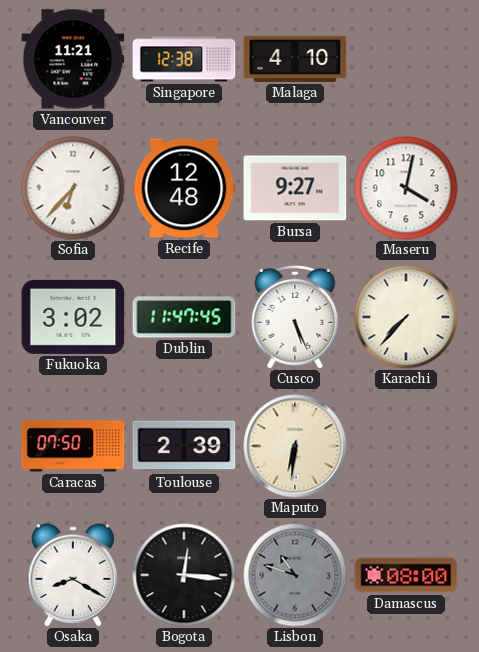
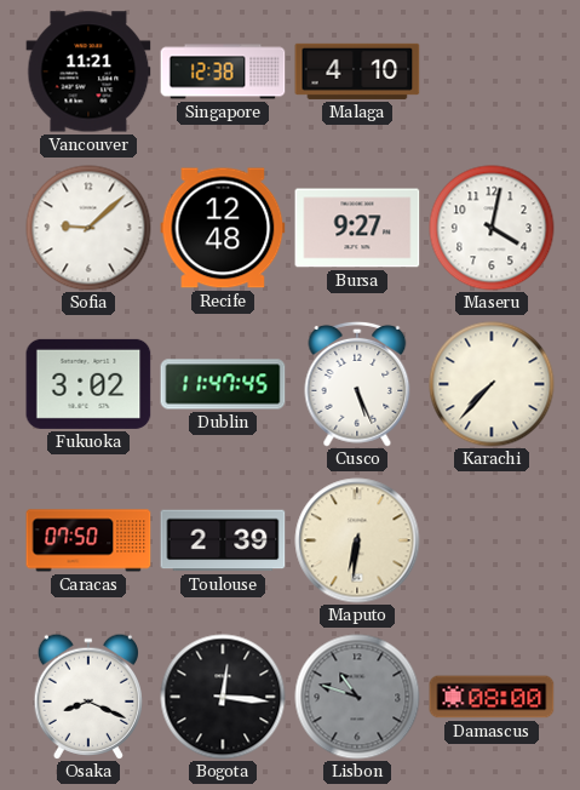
Sofia: 6:37 -> 9:08
Osaka: 8:20 -> 8:19
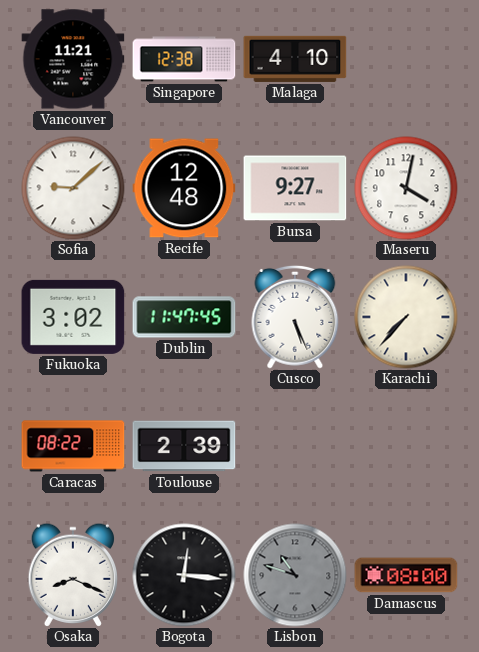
Caracas: 07:50 -> 08:22
Maputo: 6:31 -> none
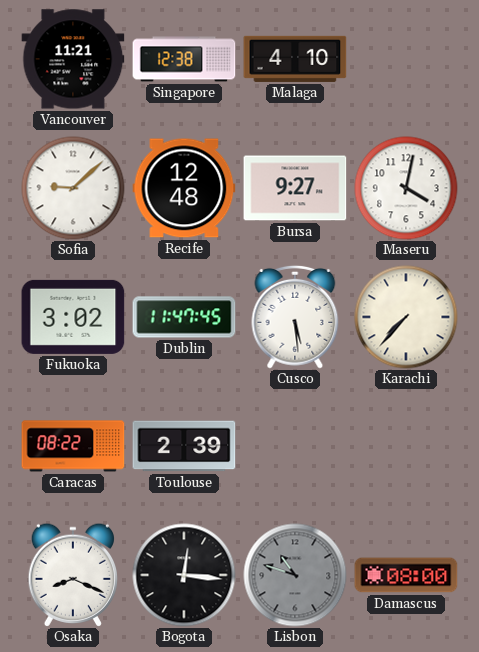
Cusco: 5:26 -> 5:29
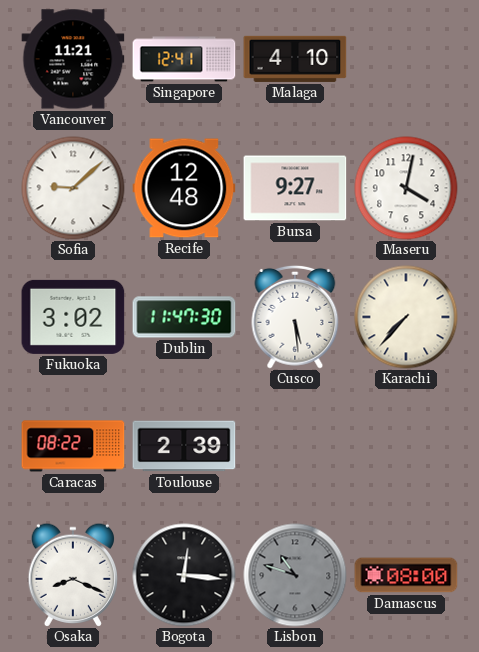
Singapore: 12:38 -> 12:41
Dublin: 11:47:45 -> 11:47:30
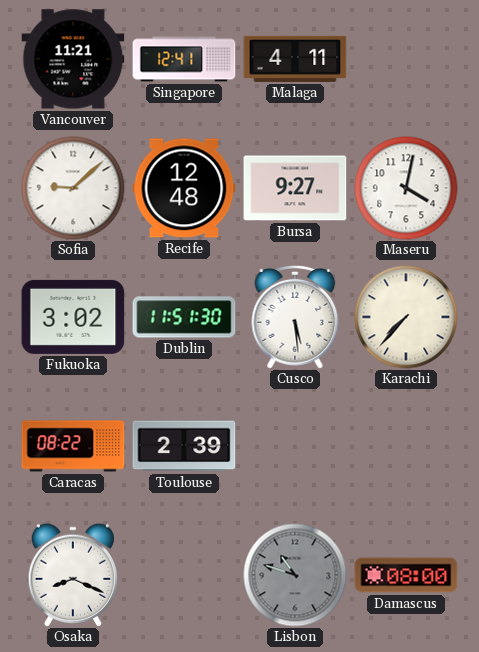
Malaga: 4:10 -> 4:11
Dublin: 11:47 -> 11:51
Bogota: 12:16 -> none
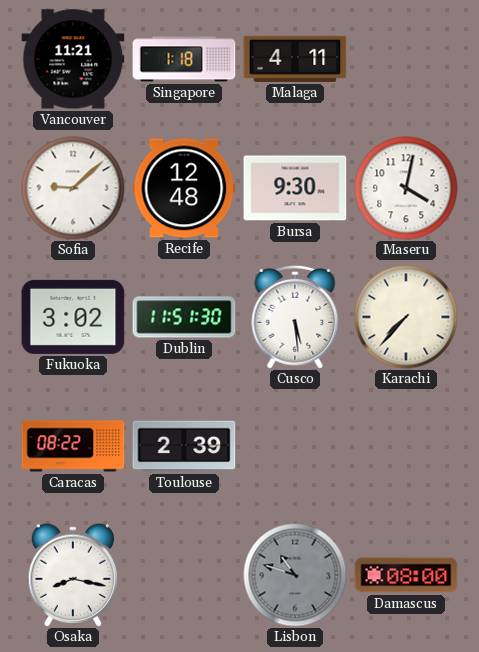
Singapore: 12:41 -> 1:18
Bursa: 9:27 -> 9:30
Osaka: 8:19 -> 8:17
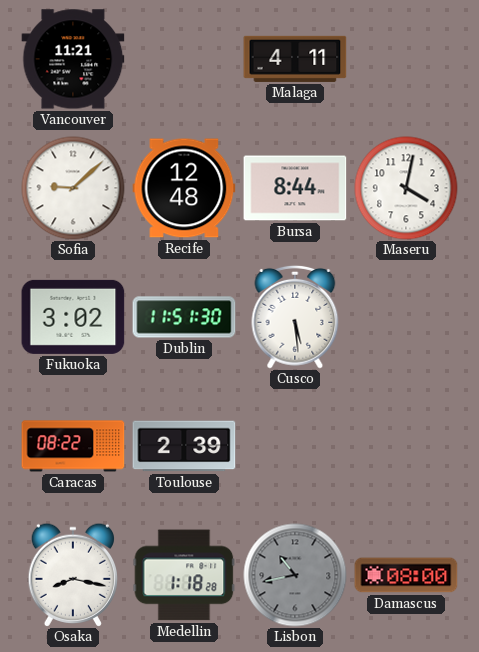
Singapore: 1:18 -> none
Bursa: 9:30 -> 8:44
Karachi: 7:37 -> none
Medellin: none -> 1:18
Lisbon: 10:48 -> 10:43
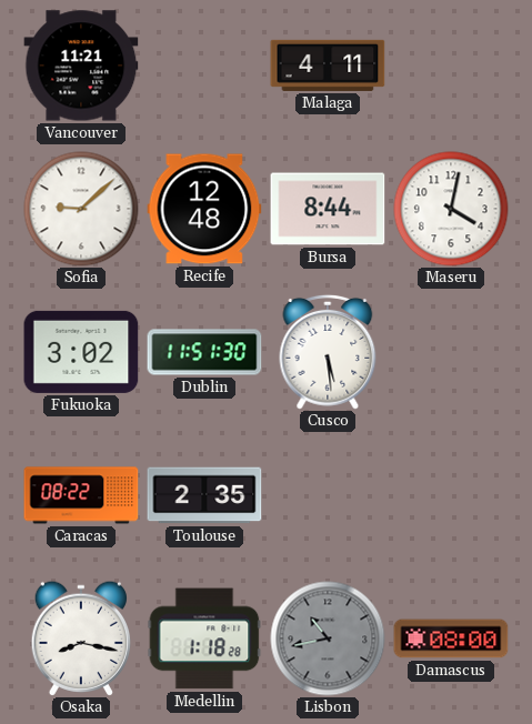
Toulouse: 2:39 -> 2:35
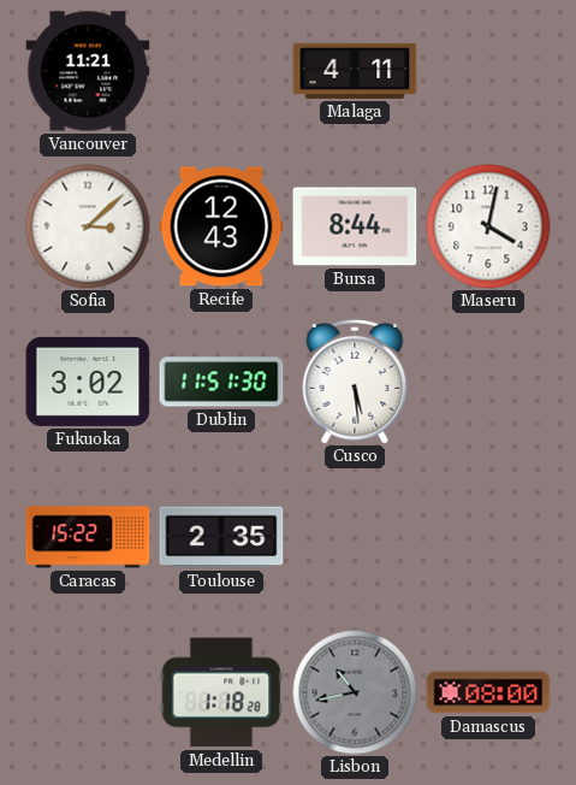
Sofia: 9:08 -> 3:08
Recife: 12:48 -> 12:43
Caracas: 08:22 -> 15:22
Osaka: 8:17 -> none
